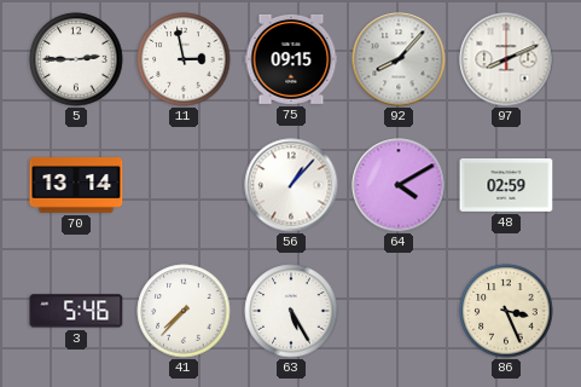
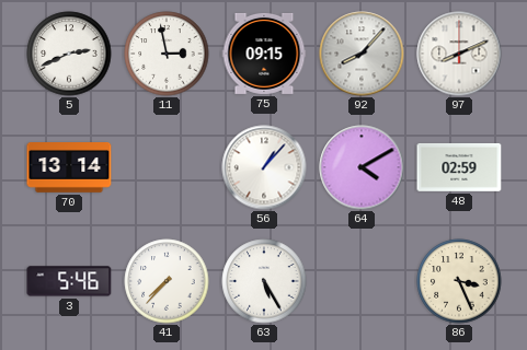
5: 2:45 -> 2:41
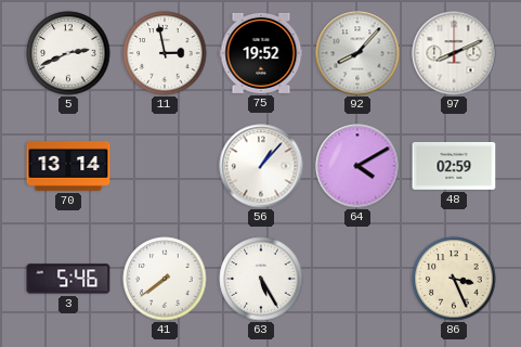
75: 09:15 -> 19:52
41: 7:37 -> 7:39
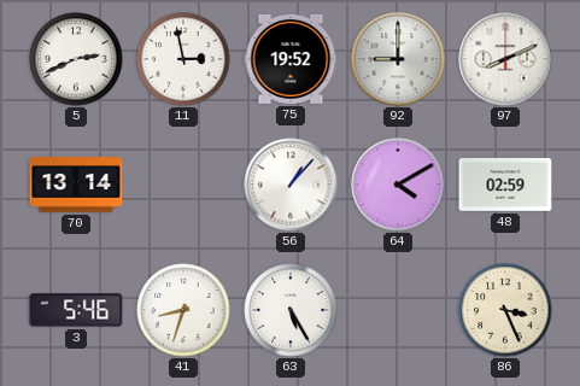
92: 8:07 -> 9:00
41: 7:39 -> 8:33
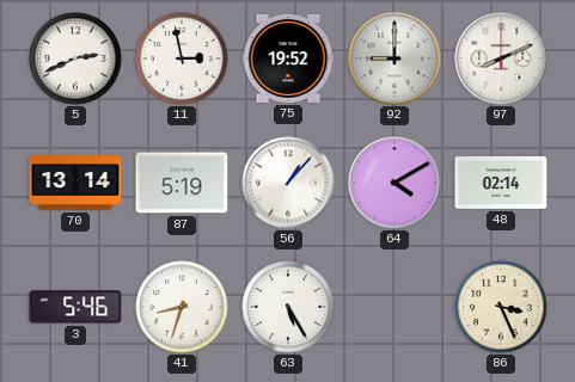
87: none -> 5:19
48: 02:59 -> 02:14
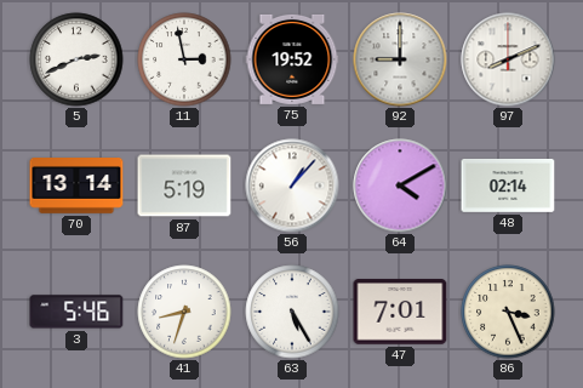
47: none -> 7:01
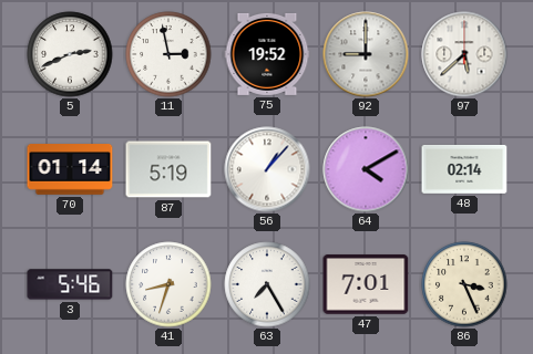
97: 8:11 -> 5:38
70: 13:14 -> 01:14
63: 5:25 -> 7:25
